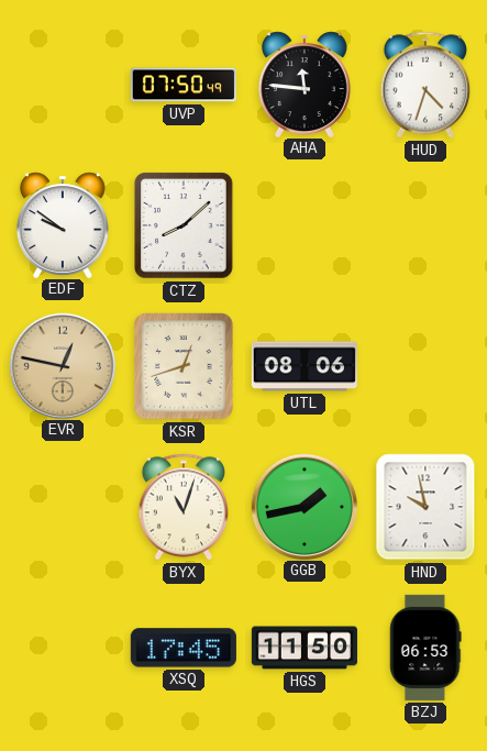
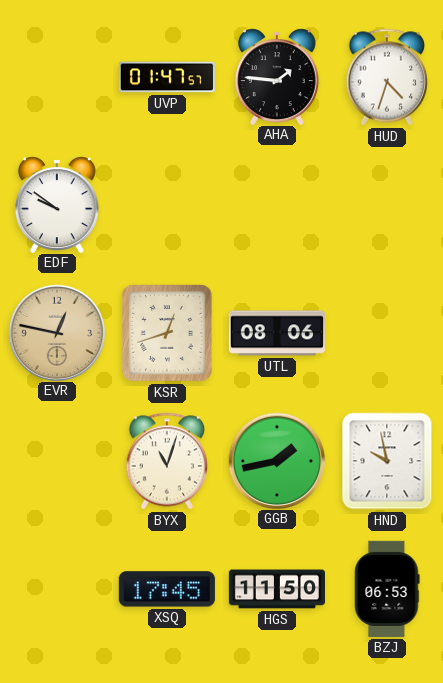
UVP: 07:50 -> 01:47
AHA: 11:46 -> 1:46
CTZ: 8:08 -> none
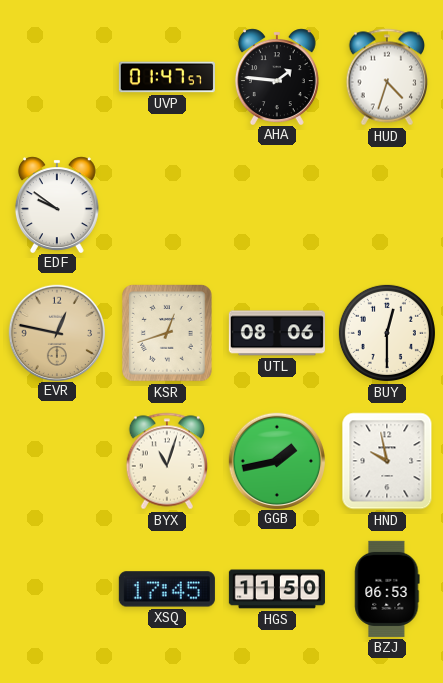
BUY: none -> 12:30
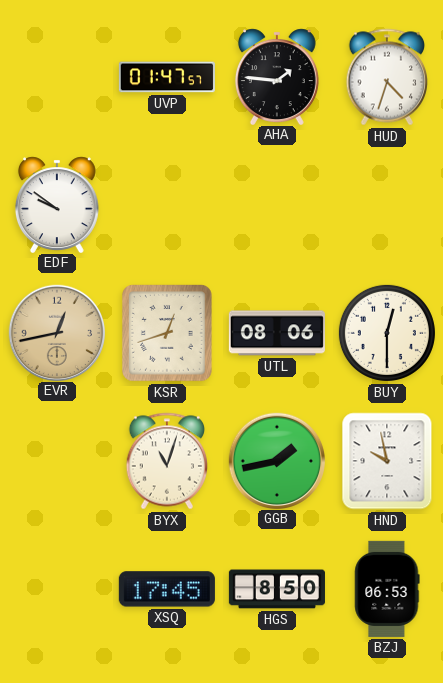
EVR: 12:47 -> 12:43
HGS: 11:50 -> 8:50
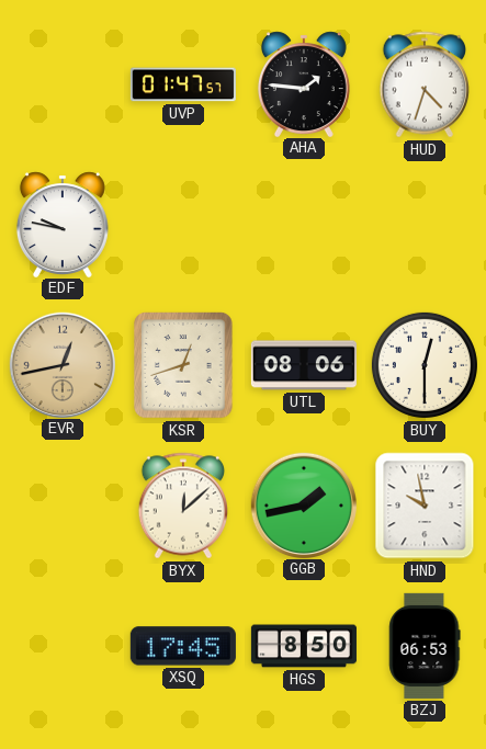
EDF: 9:51 -> 9:47
BYX: 11:03 -> 12:08
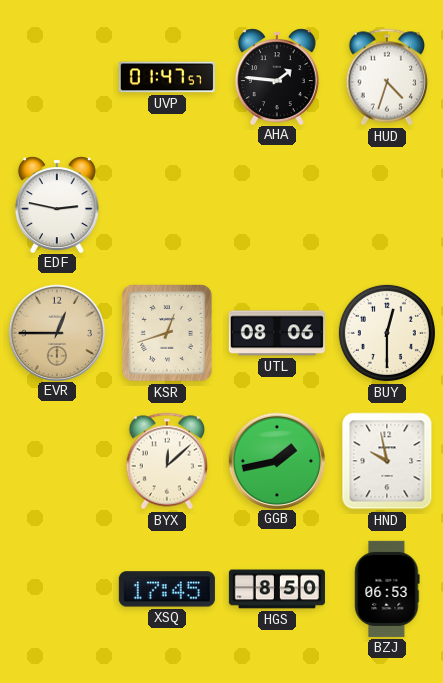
EDF: 9:47 -> 2:47
EVR: 12:43 -> 12:45
